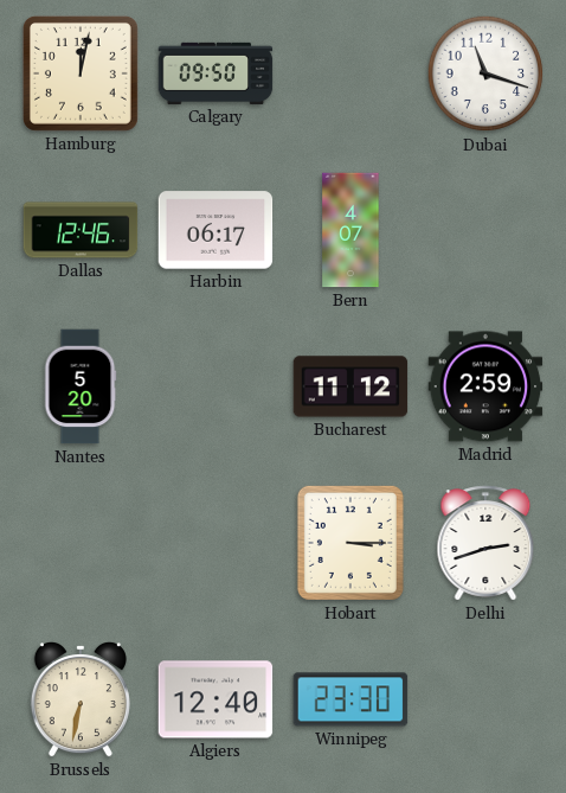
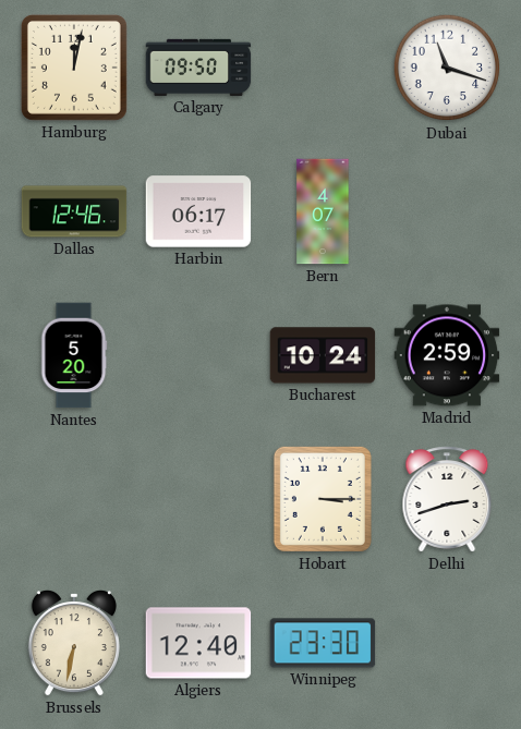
Bucharest: 11:12 -> 10:24
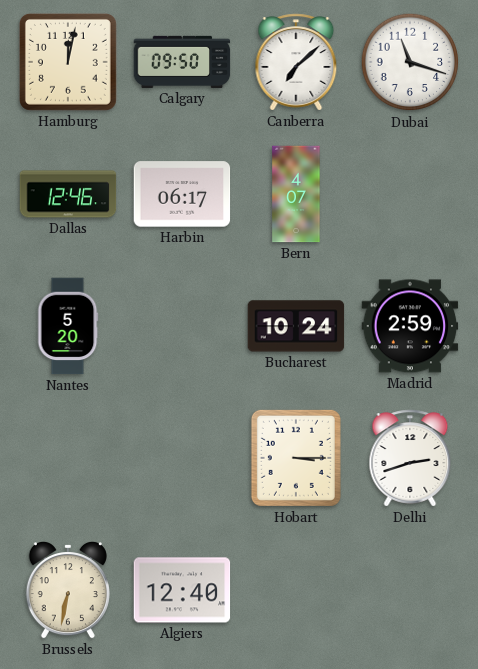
Canberra: none -> 7:08
Winnipeg: 23:30 -> none
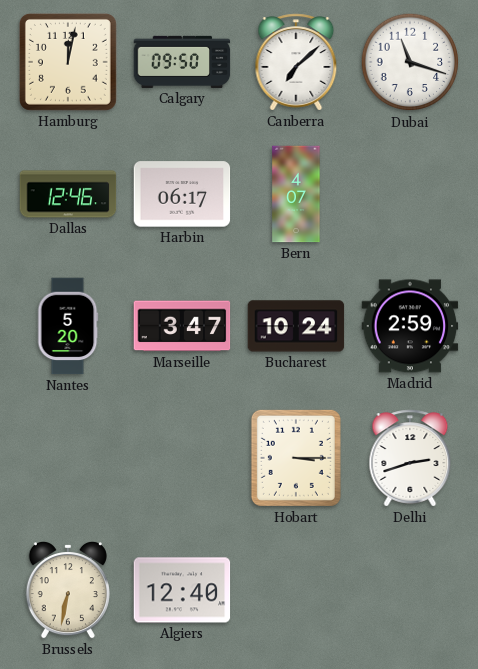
Marseille: none -> 3:47
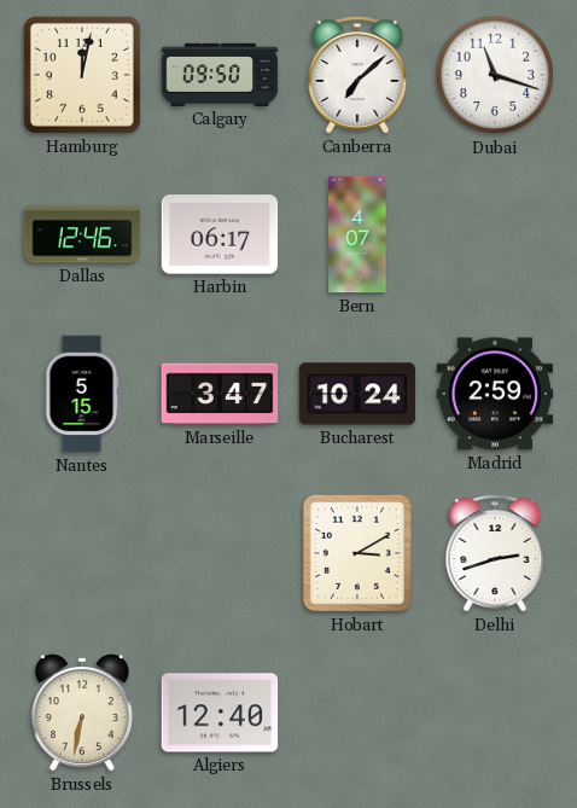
Nantes: 5:20 -> 5:15
Hobart: 3:15 -> 3:10
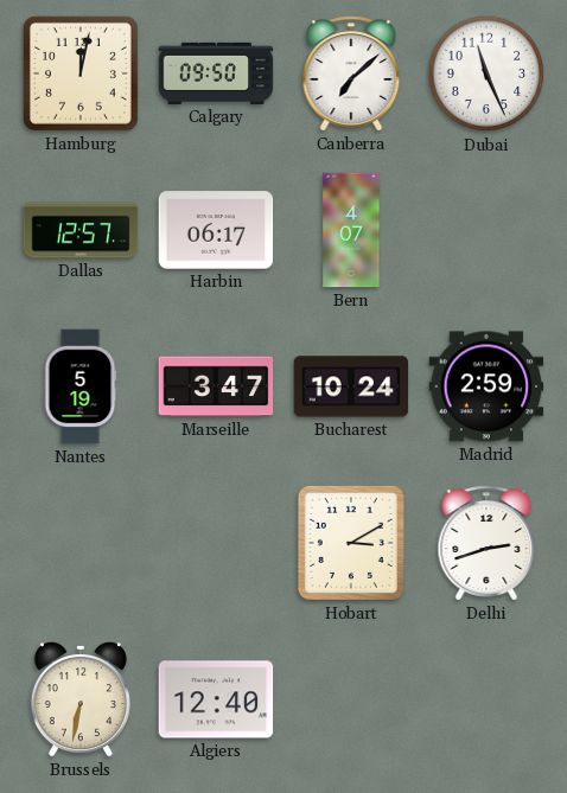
Dubai: 11:18 -> 11:26
Dallas: 12:46 -> 12:57
Nantes: 5:15 -> 5:19
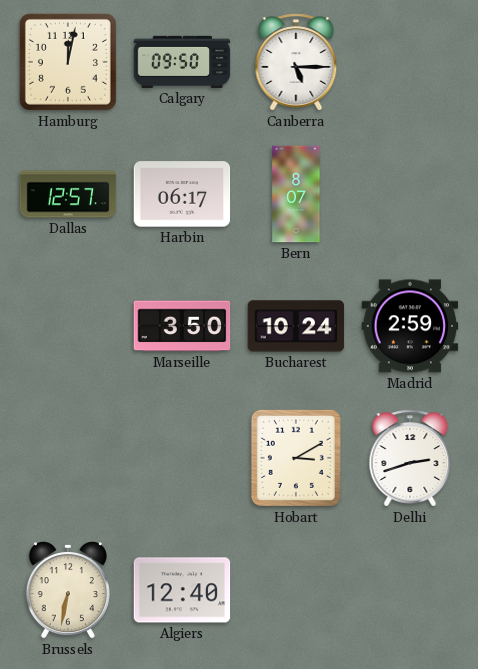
Canberra: 7:08 -> 5:15
Dubai: 11:26 -> none
Bern: 4:07 -> 8:07
Nantes: 5:19 -> none
Marseille: 3:47 -> 3:50
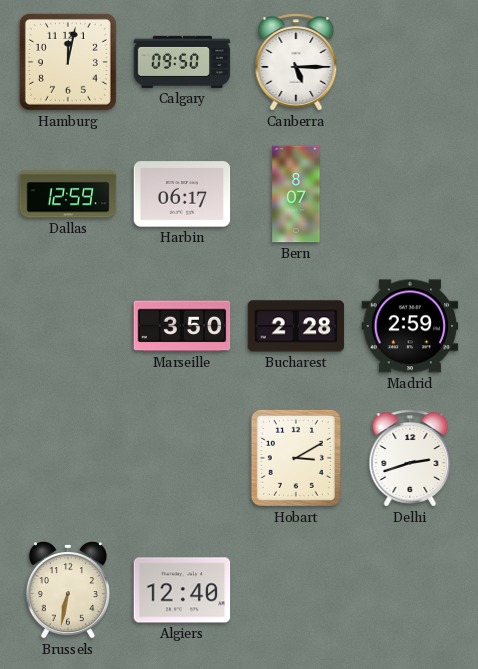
Dallas: 12:57 -> 12:59
Bucharest: 10:24 -> 2:28
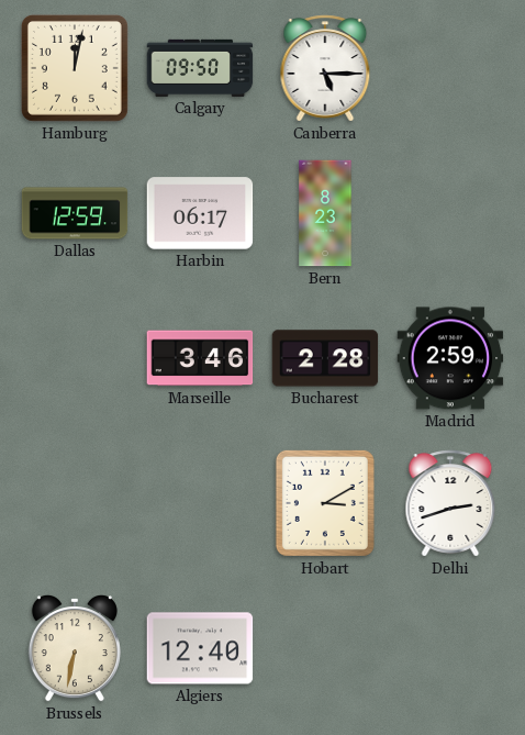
Bern: 8:07 -> 8:23
Marseille: 3:50 -> 3:46
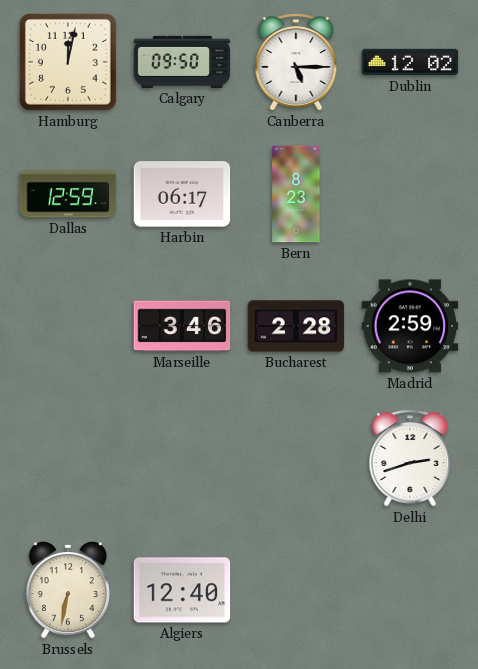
Dublin: none -> 12:02
Hobart: 3:10 -> none
